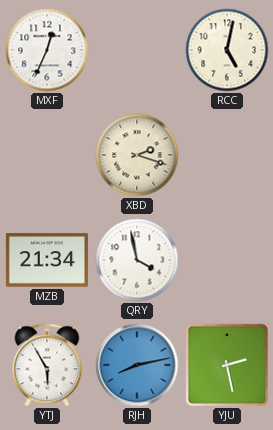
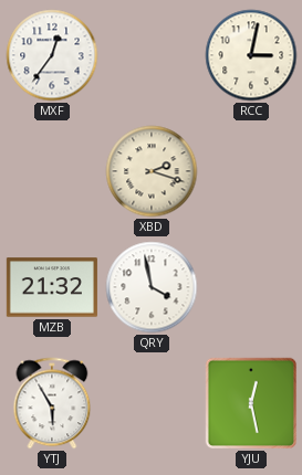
MXF: 12:34 -> 12:36
RCC: 5:02 -> 3:02
MZB: 21:34 -> 21:32
RJH: 8:13 -> none
YJU: 2:28 -> 12:28
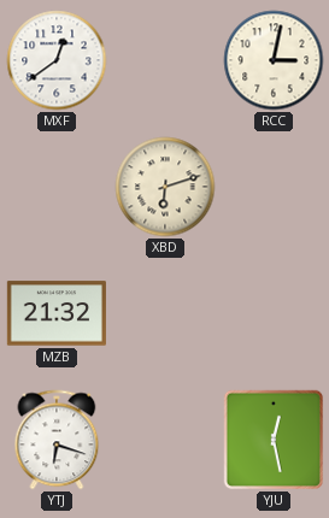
MXF: 12:36 -> 12:39
XBD: 2:18 -> 6:12
QRY: 3:58 -> none
YTJ: 5:55 -> 6:18
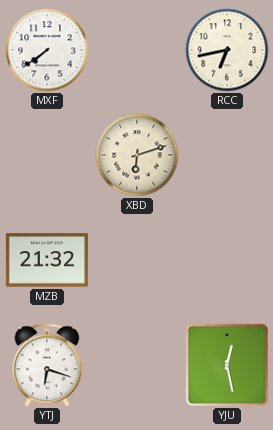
MXF: 12:39 -> 7:39
RCC: 3:02 -> 6:43
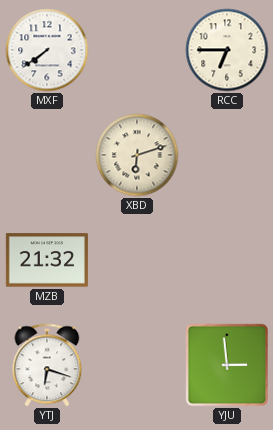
RCC: 6:43 -> 6:45
YJU: 12:28 -> 2:59
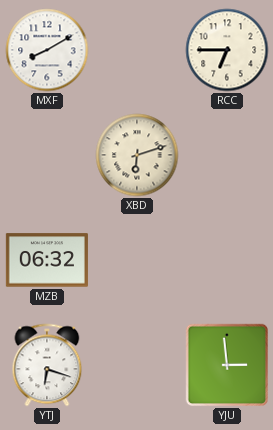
MXF: 7:39 -> 8:10
MZB: 21:32 -> 06:32
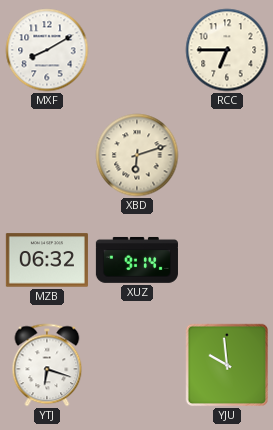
XUZ: none -> 9:14
YJU: 2:59 -> 9:59
